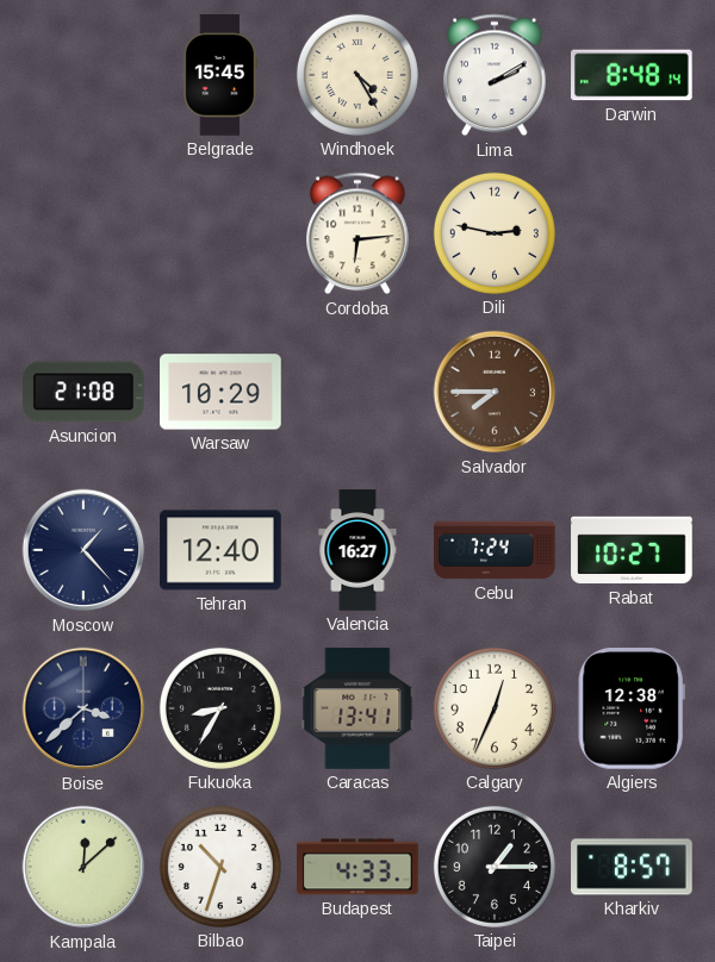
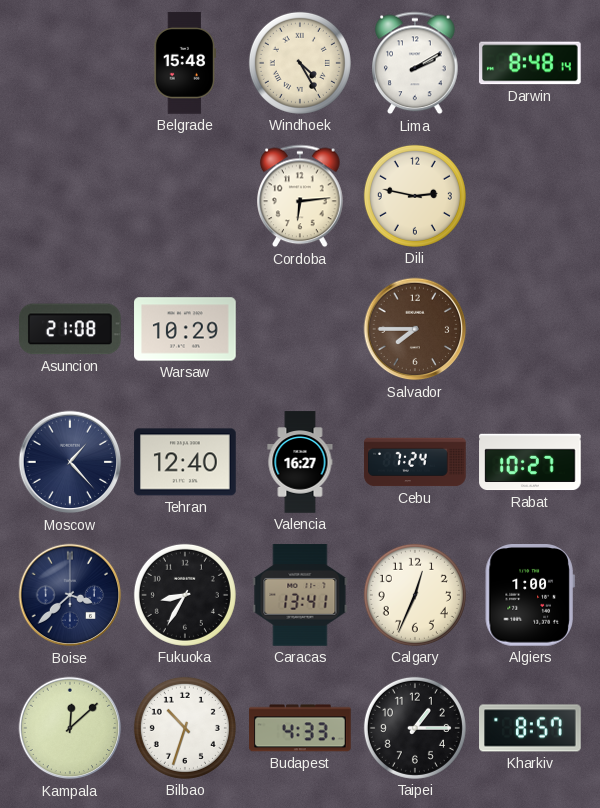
Belgrade: 15:45 -> 15:48
Algiers: 12:38 -> 1:00
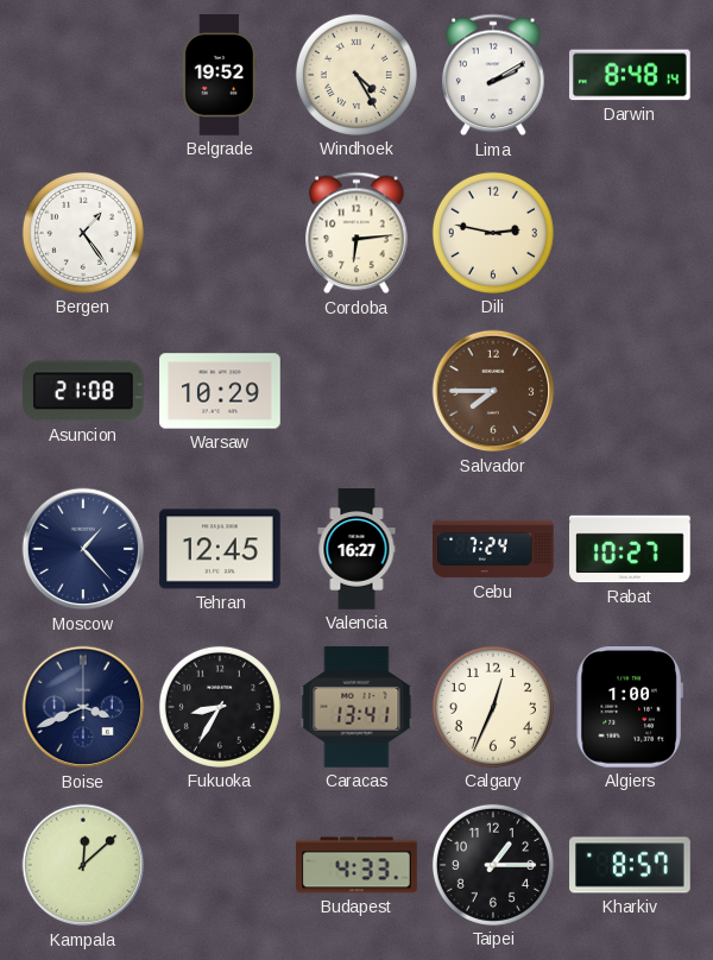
Belgrade: 15:48 -> 19:52
Bergen: none -> 1:24
Tehran: 12:40 -> 12:45
Boise: 3:38 -> 3:41
Bilbao: 10:33 -> none
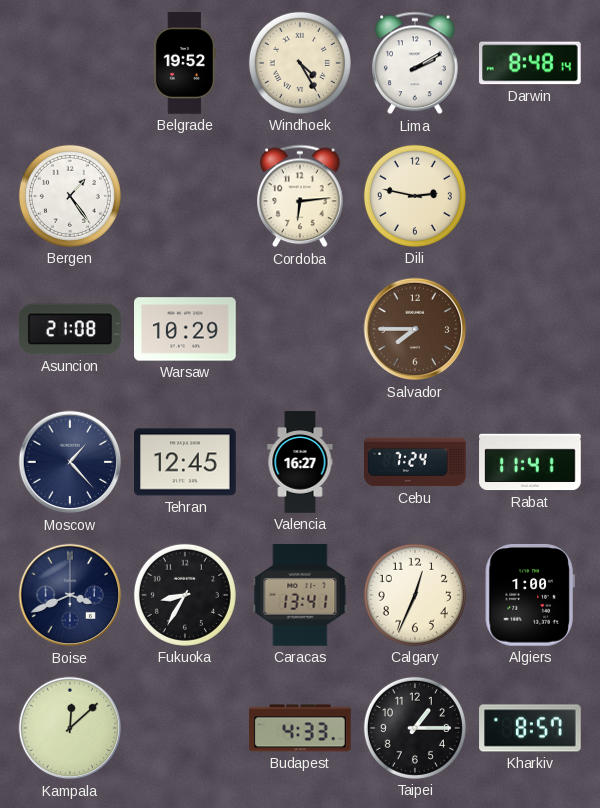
Rabat: 10:27 -> 11:41
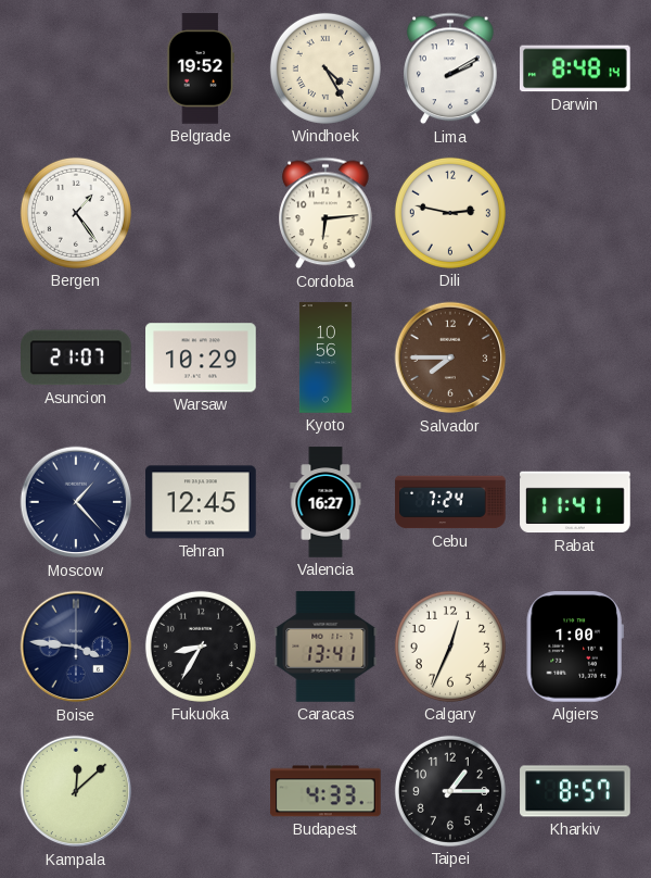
Asuncion: 21:08 -> 21:07
Kyoto: none -> 10:56
Boise: 3:41 -> 3:46
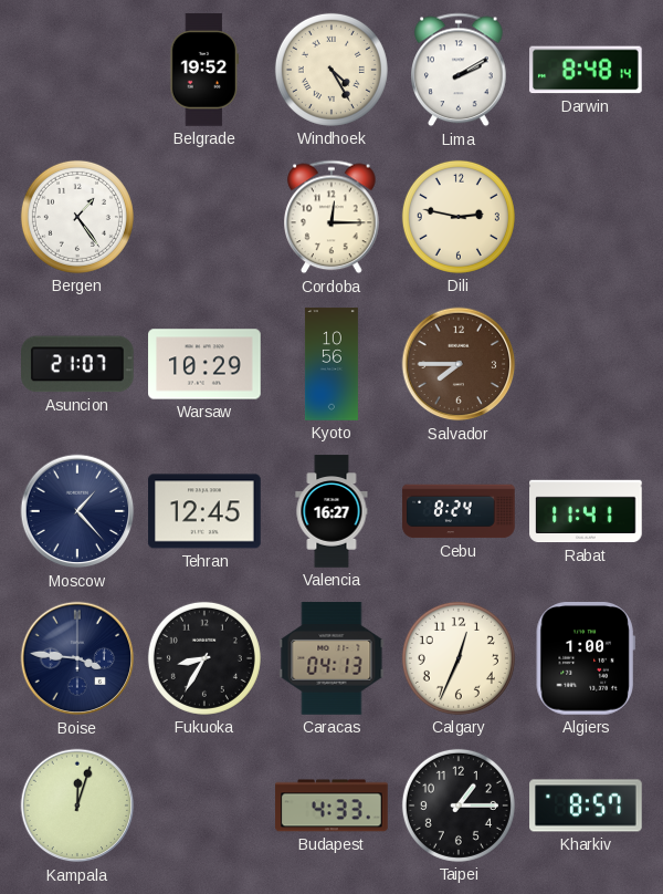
Cordoba: 6:14 -> 12:15
Cebu: 7:24 -> 8:24
Caracas: 13:41 -> 04:13
Kampala: 12:08 -> 12:03
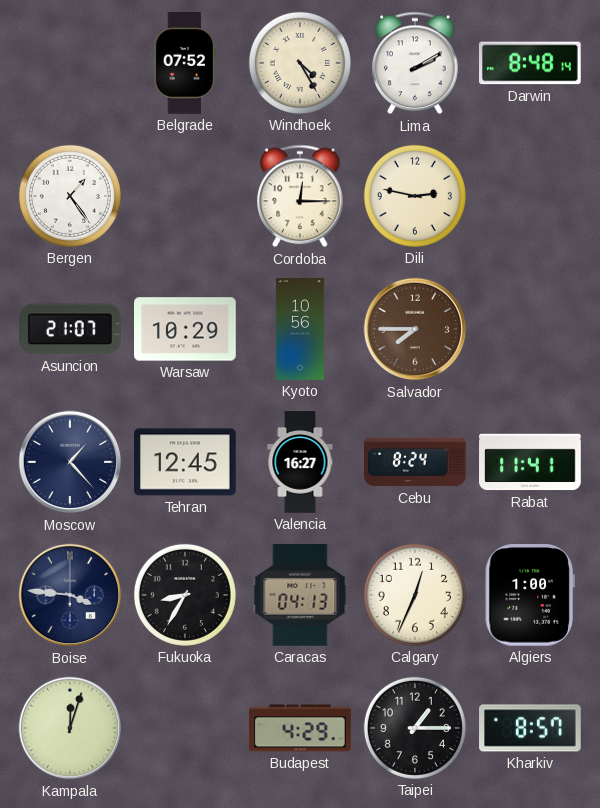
Belgrade: 19:52 -> 07:52
Budapest: 4:33 -> 4:29
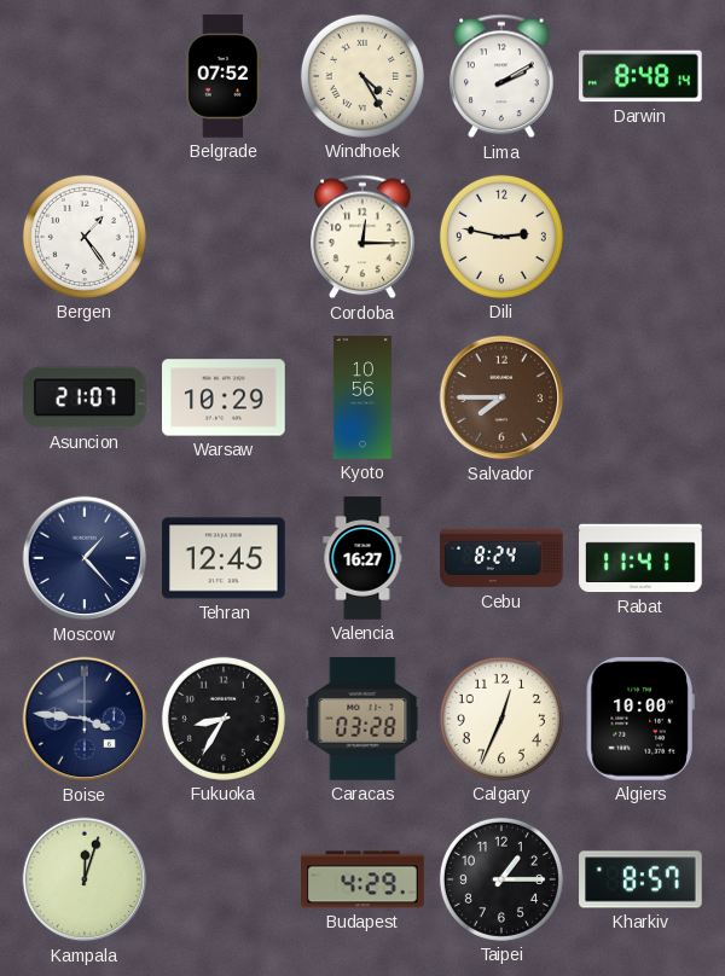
Caracas: 04:13 -> 03:28
Algiers: 1:00 -> 10:00
